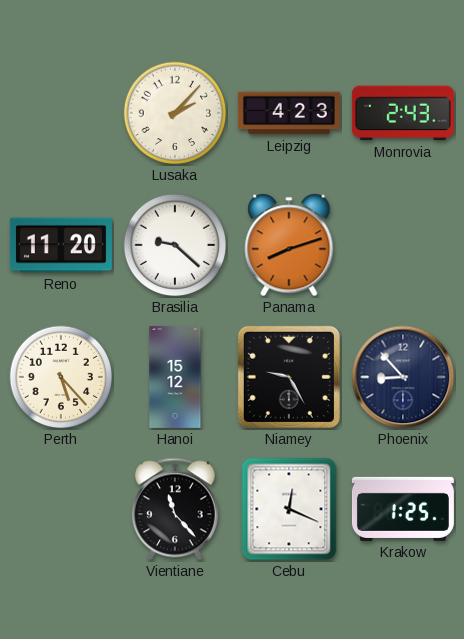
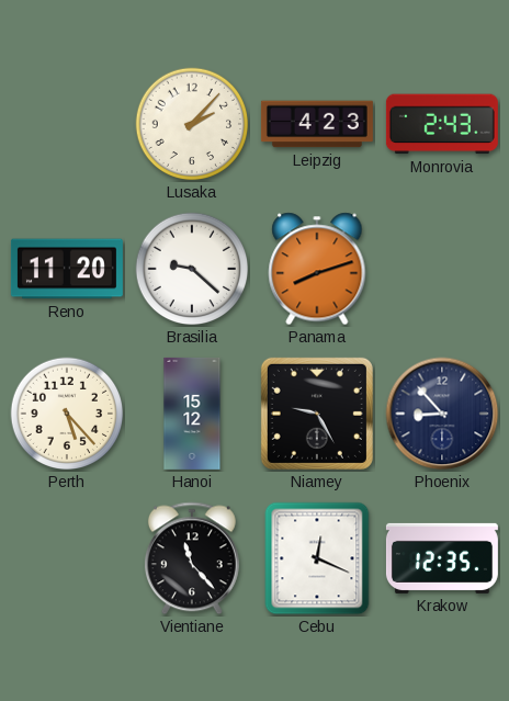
Krakow: 1:25 -> 12:35
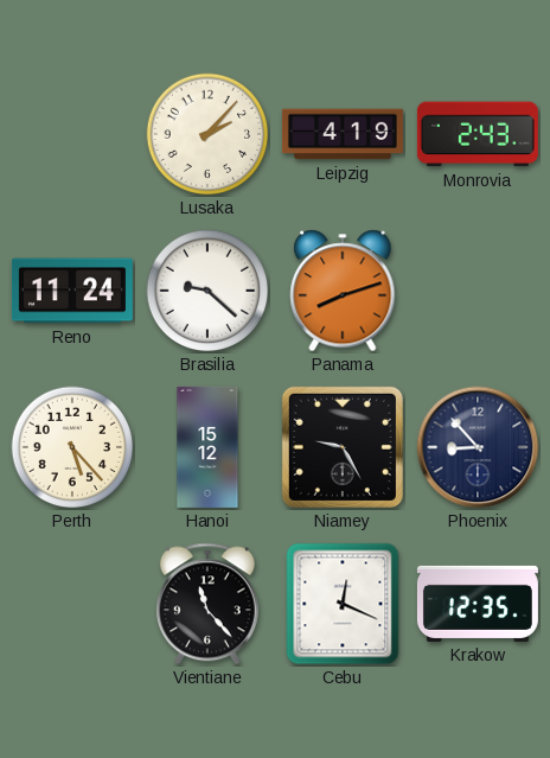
Leipzig: 4:23 -> 4:19
Reno: 11:20 -> 11:24
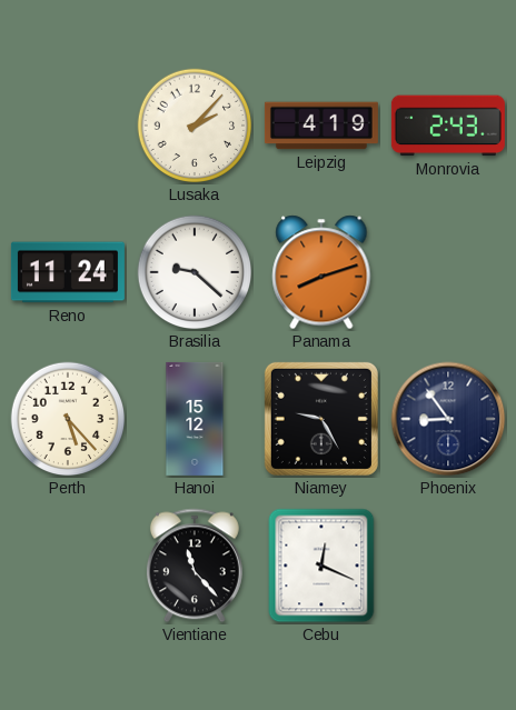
Phoenix: 8:53 -> 8:54
Krakow: 12:35 -> none
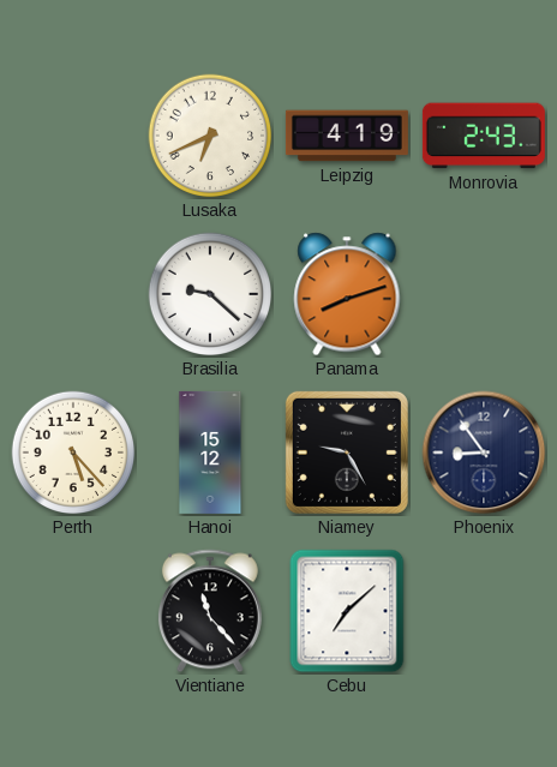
Lusaka: 2:07 -> 6:41
Reno: 11:24 -> none
Cebu: 12:19 -> 7:08
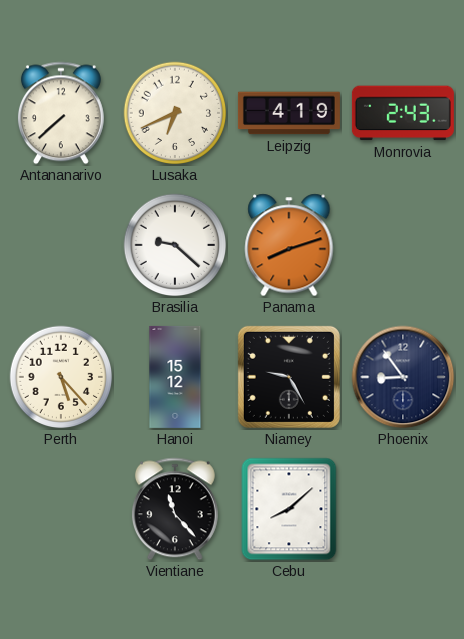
Antananarivo: none -> 7:38
Cebu: 7:08 -> 8:08
